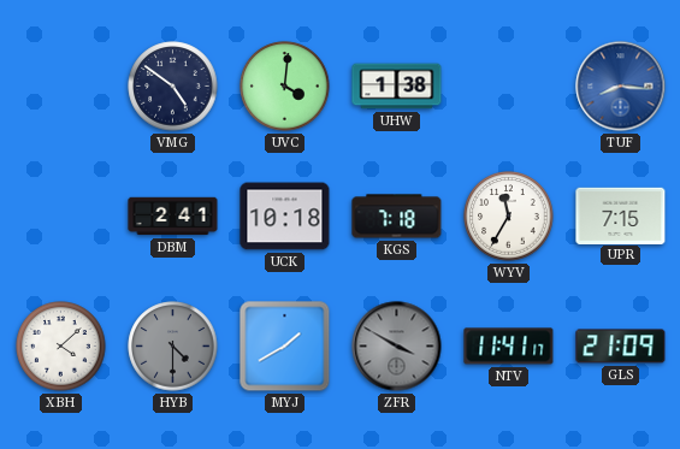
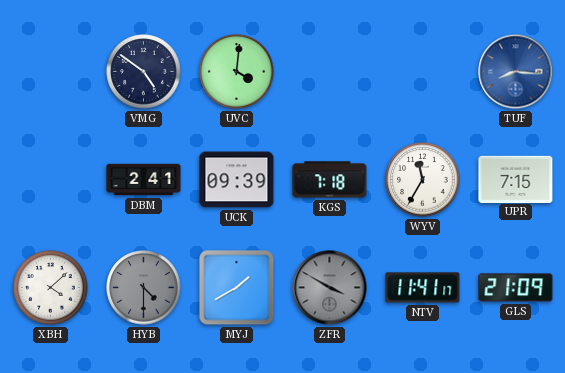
UHW: 1:38 -> none
UCK: 10:18 -> 09:39
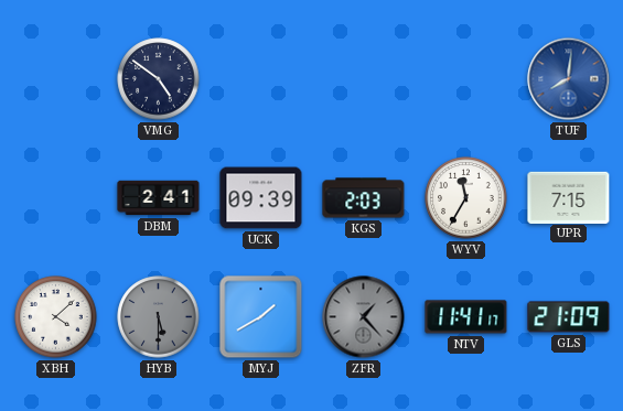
UVC: 4:01 -> none
TUF: 8:16 -> 8:01
KGS: 7:18 -> 2:03
HYB: 4:30 -> 5:30
ZFR: 3:50 -> 1:23
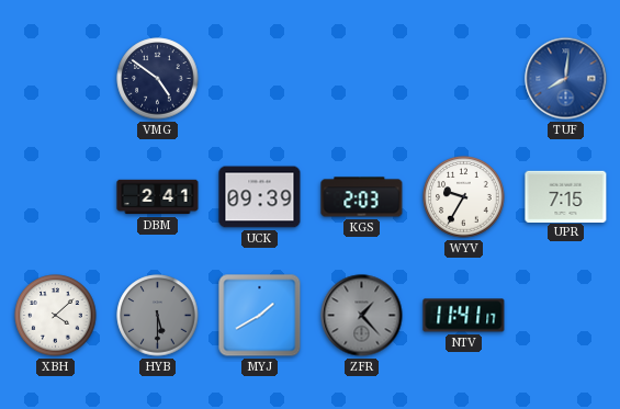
WYV: 11:35 -> 9:35
GLS: 21:09 -> none
